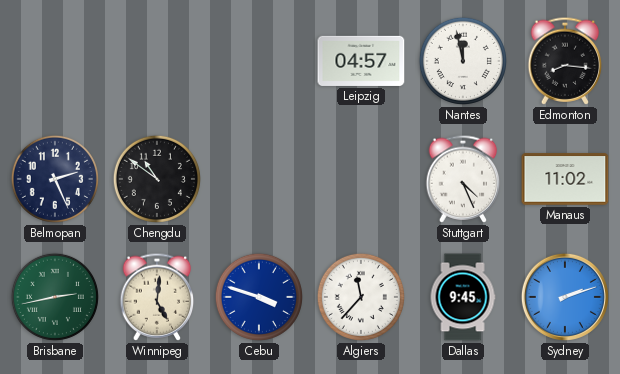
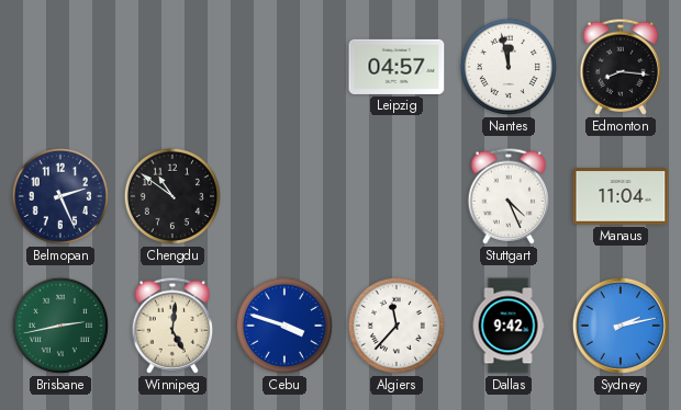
Manaus: 11:02 -> 11:04
Dallas: 9:45 -> 9:42
Sydney: 2:12 -> 2:13
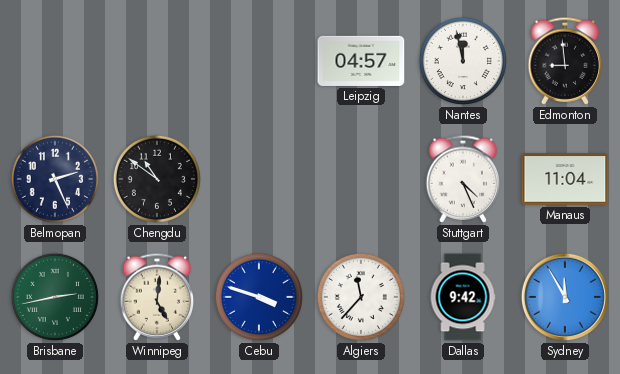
Edmonton: 8:16 -> 8:59
Sydney: 2:13 -> 11:55
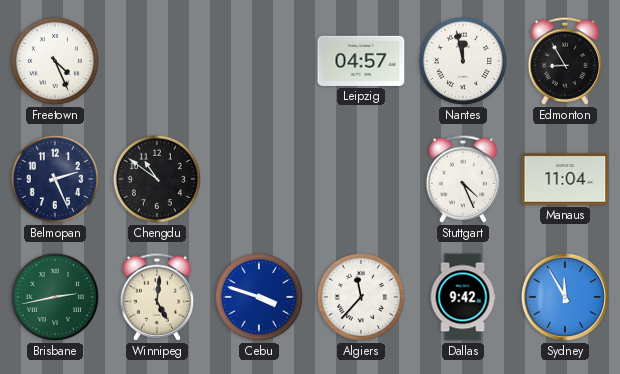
Freetown: none -> 4:26
Edmonton: 8:59 -> 8:55
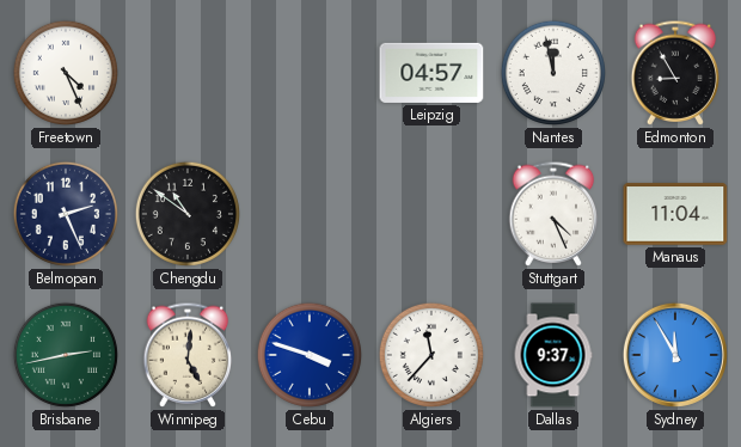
Dallas: 9:42 -> 9:37
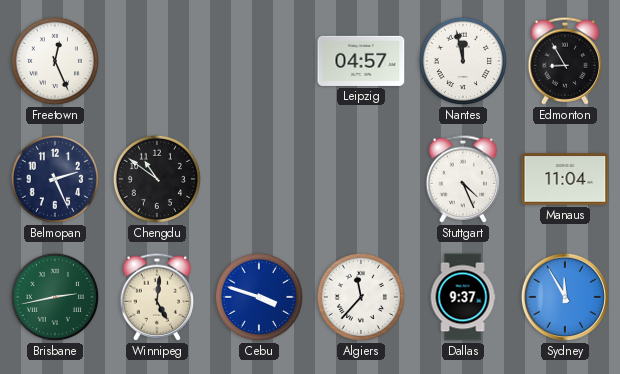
Freetown: 4:26 -> 12:26
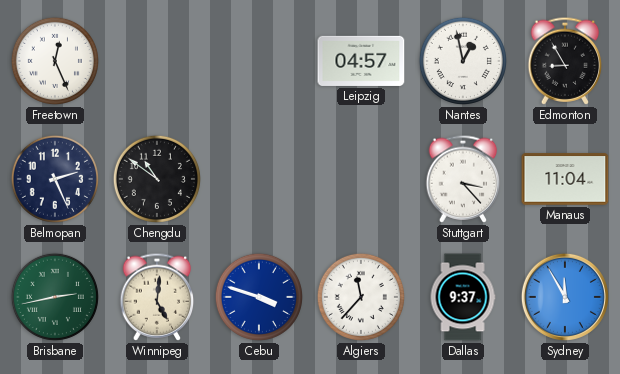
Nantes: 11:58 -> 12:58
Stuttgart: 4:26 -> 3:23
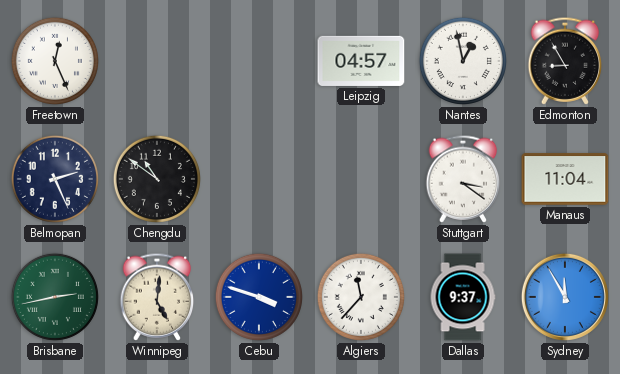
Stuttgart: 3:23 -> 3:21
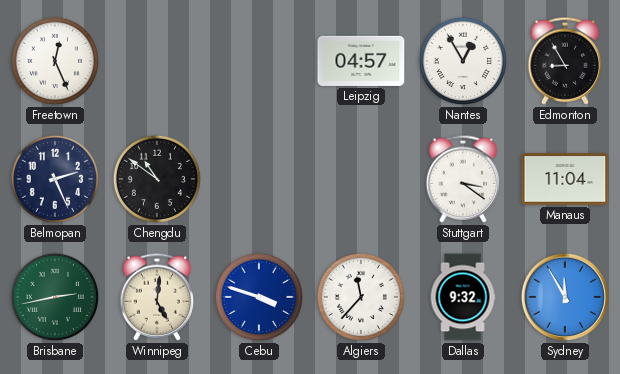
Nantes: 12:58 -> 12:55
Dallas: 9:37 -> 9:32
